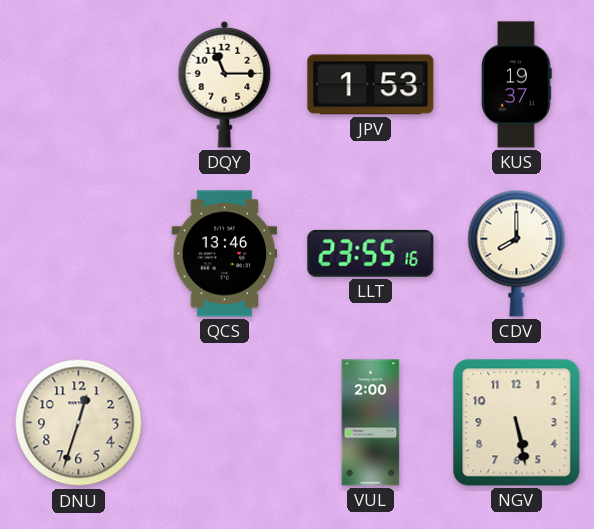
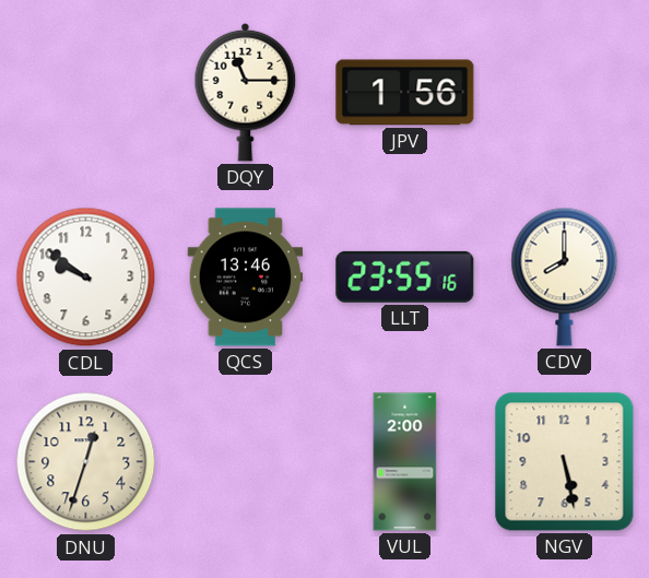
JPV: 1:53 -> 1:56
KUS: 19:37 -> none
CDL: none -> 9:51
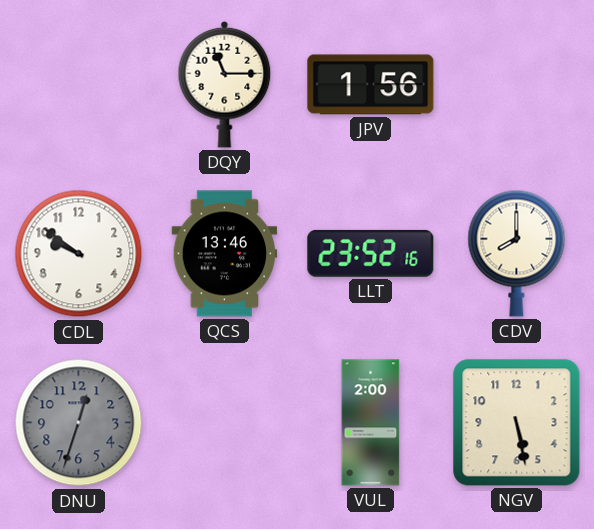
LLT: 23:55 -> 23:52
DNU dial: cream -> grey
